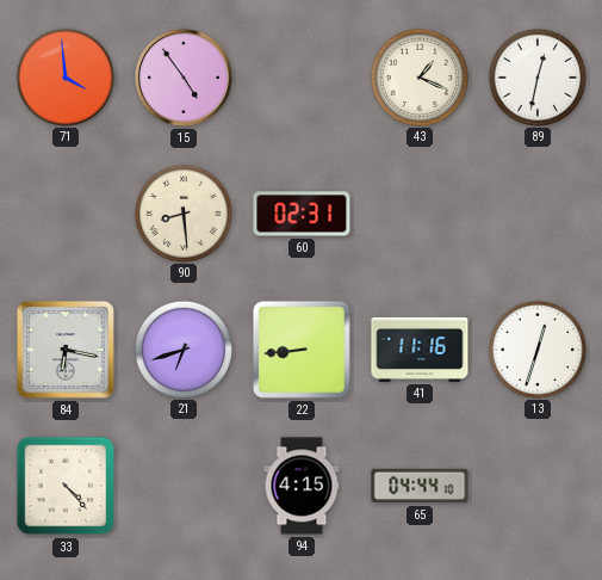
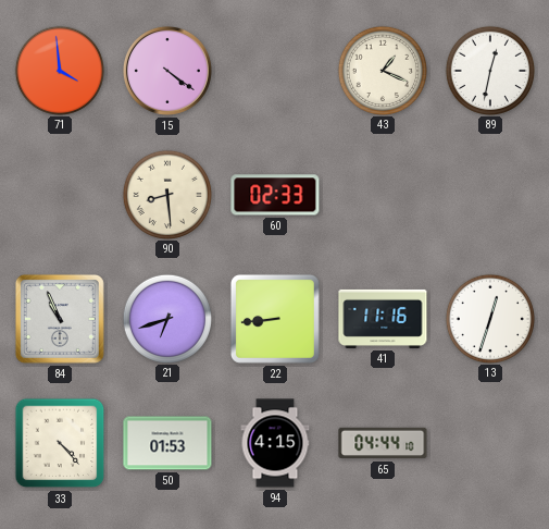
15: 4:54 -> 4:21
60: 02:31 -> 02:33
84: 6:17 -> 10:56
50: none -> 01:53
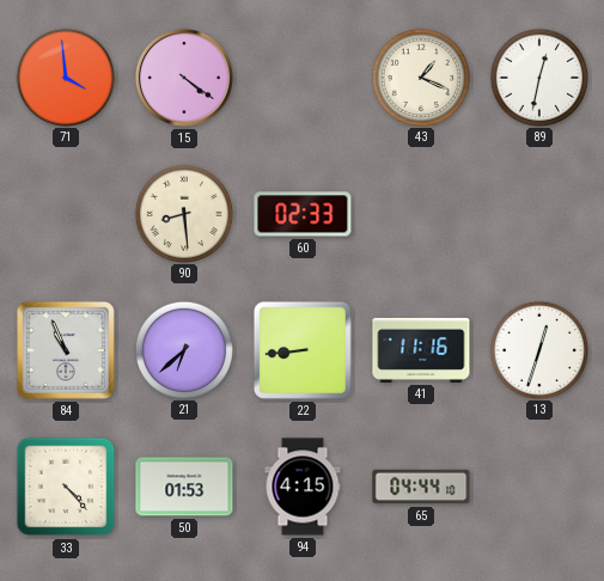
21: 6:42 -> 6:38
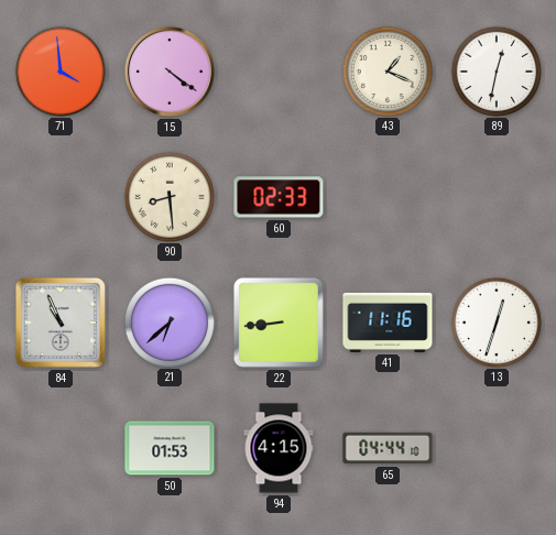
33: 4:23 -> none
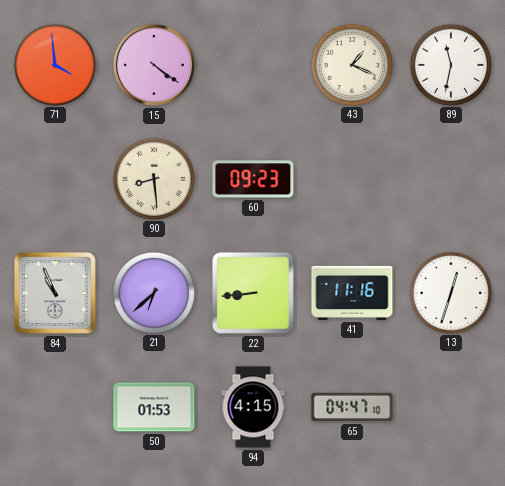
89: 12:32 -> 11:32
60: 02:33 -> 09:23
65: 04:44 -> 04:47
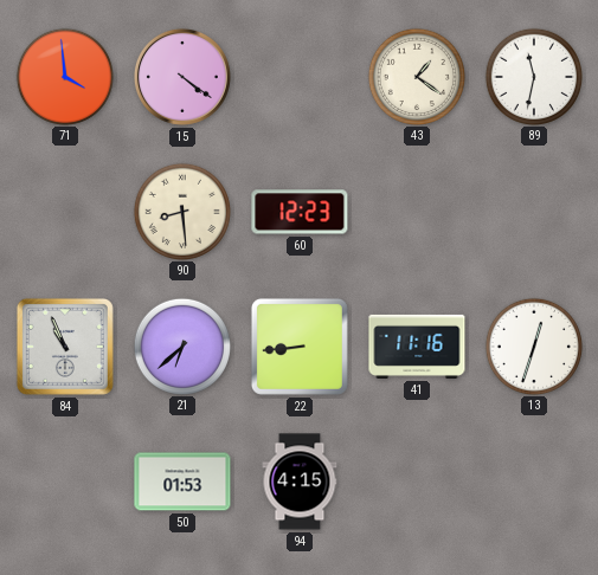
43: 1:19 -> 1:21
60: 09:23 -> 12:23
65: 04:47 -> none
